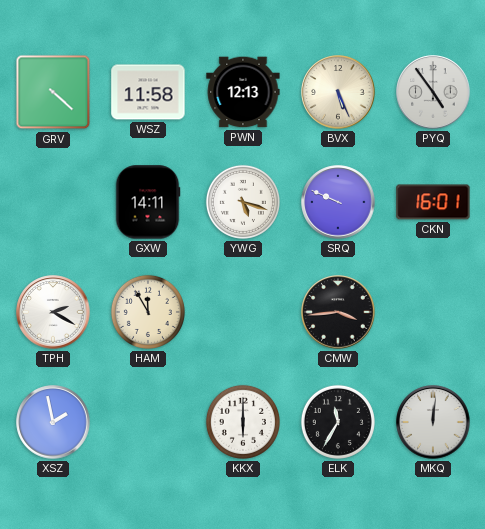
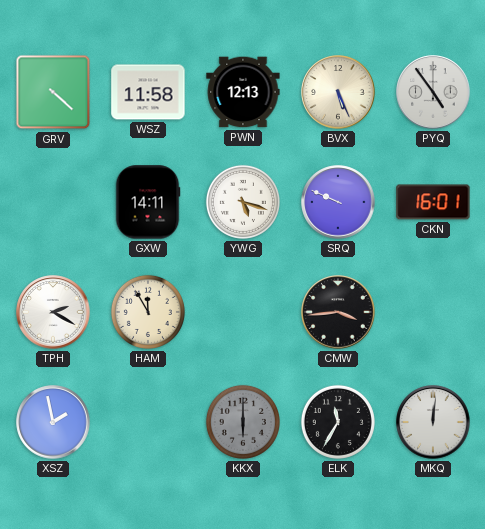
KKX dial: white -> grey
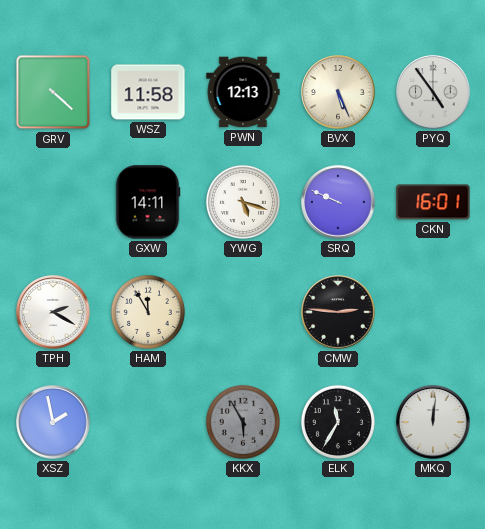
CMW: 3:44 -> 2:46
KKX: 6:00 -> 5:55
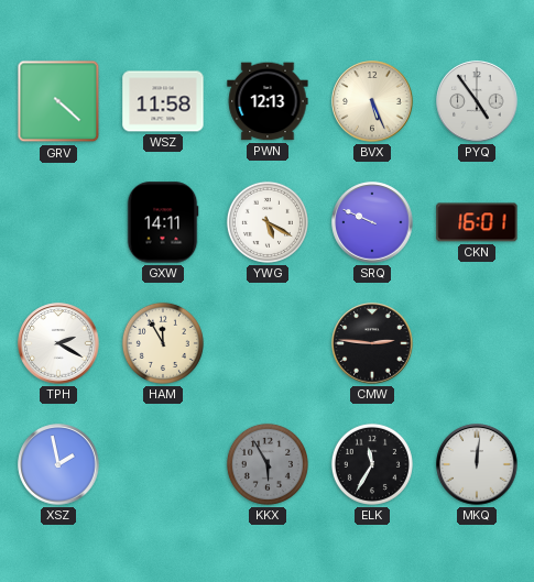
YWG: 5:18 -> 5:20
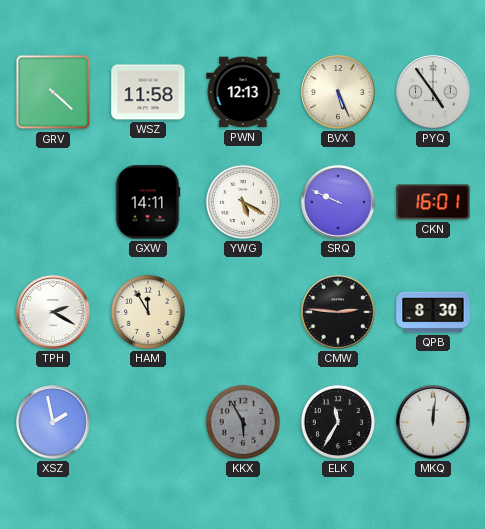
QPB: none -> 8:30
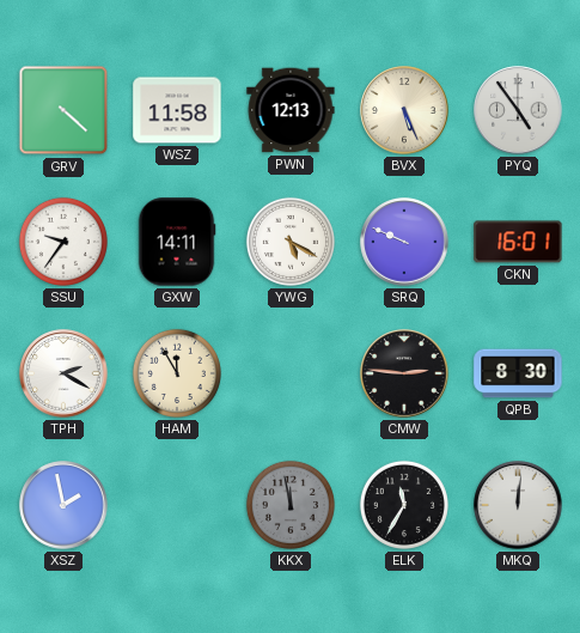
SSU: none -> 9:36
KKX: 5:55 -> 11:58
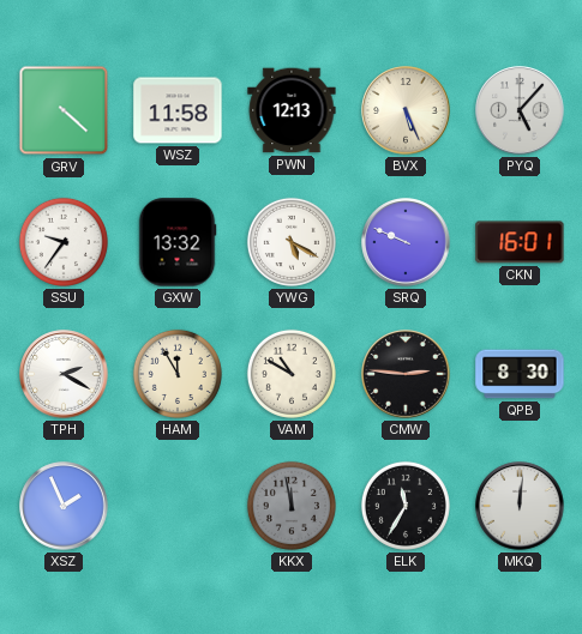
PYQ: 4:54 -> 5:07
GXW: 14:11 -> 13:32
VAM: none -> 10:50
XSZ: 1:58 -> 1:56
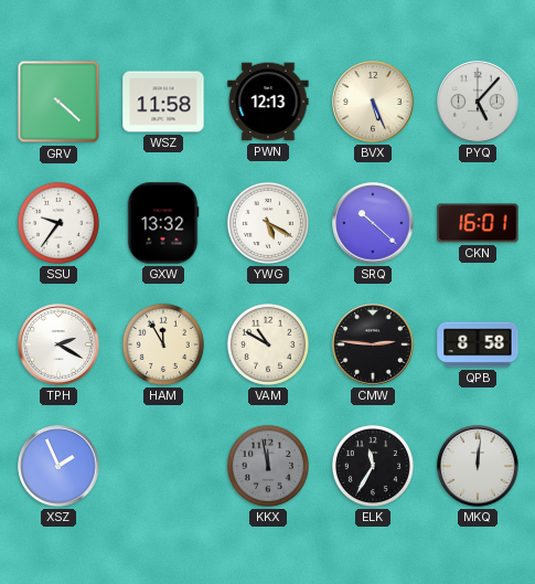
SRQ: 9:49 -> 10:22
QPB: 8:30 -> 8:58
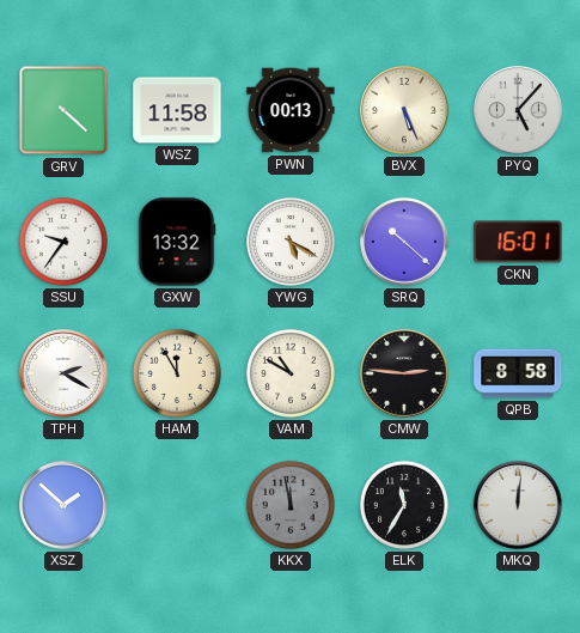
PWN: 12:13 -> 00:13
XSZ: 1:56 -> 1:52
